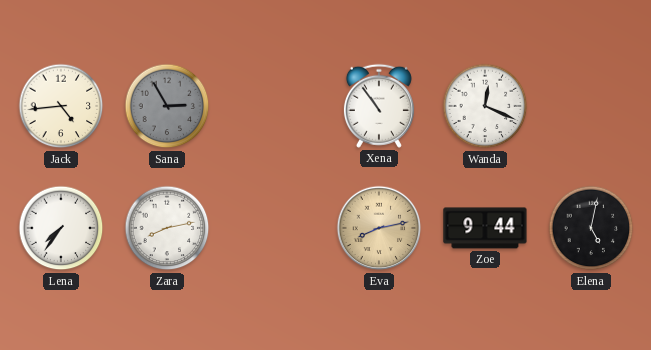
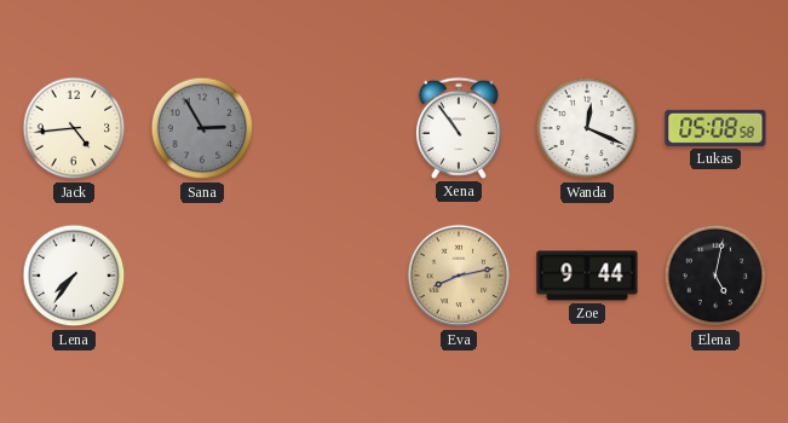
Lukas: none -> 05:08
Zara: 8:13 -> none
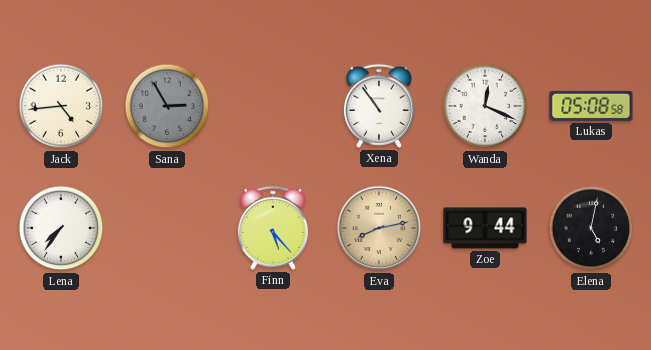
Finn: none -> 5:23
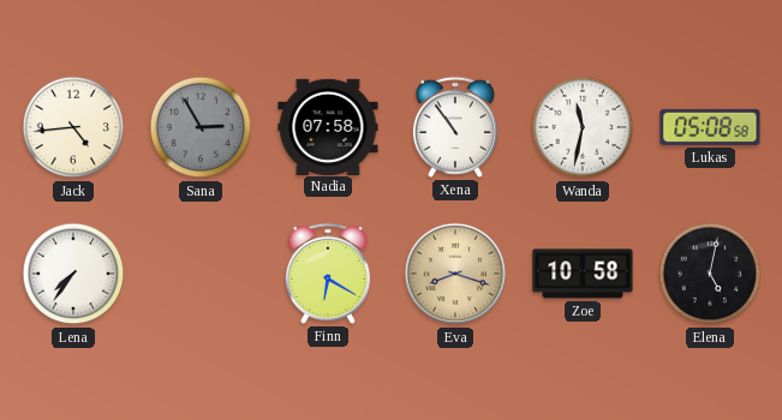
Nadia: none -> 07:58
Wanda: 12:19 -> 11:32
Finn: 5:23 -> 6:20
Eva: 8:13 -> 8:18
Zoe: 9:44 -> 10:58
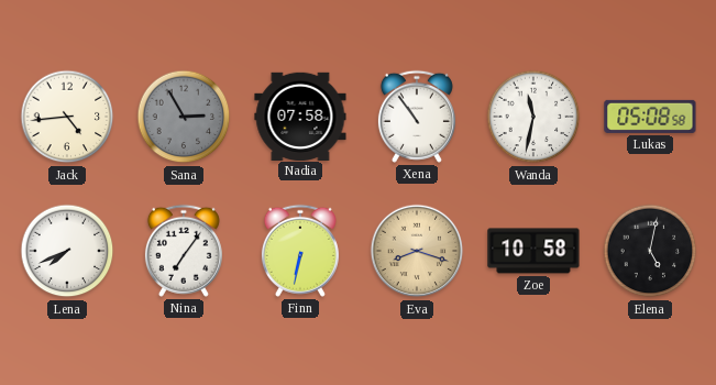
Lena: 7:36 -> 7:41
Nina: none -> 7:06
Finn: 6:20 -> 6:32
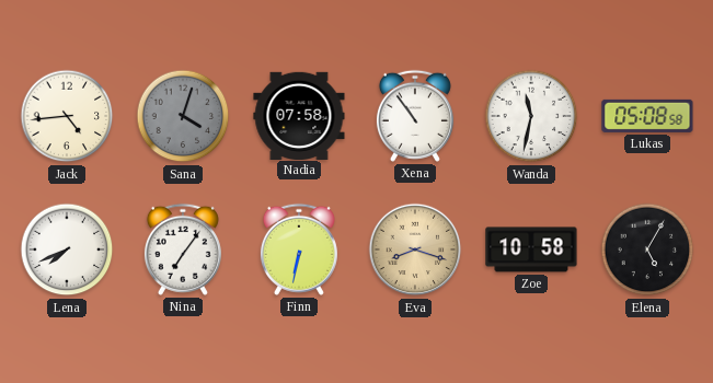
Sana: 2:55 -> 4:03
Elena: 5:02 -> 5:05
